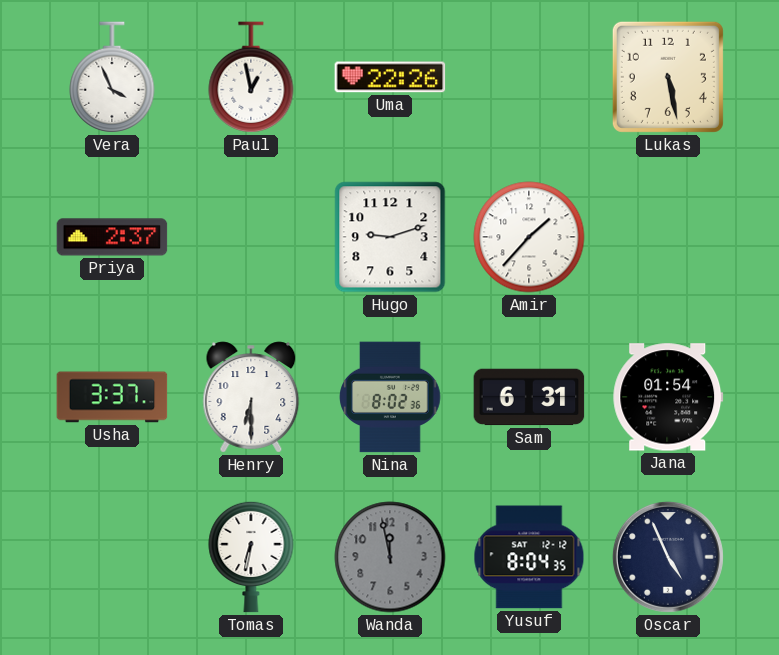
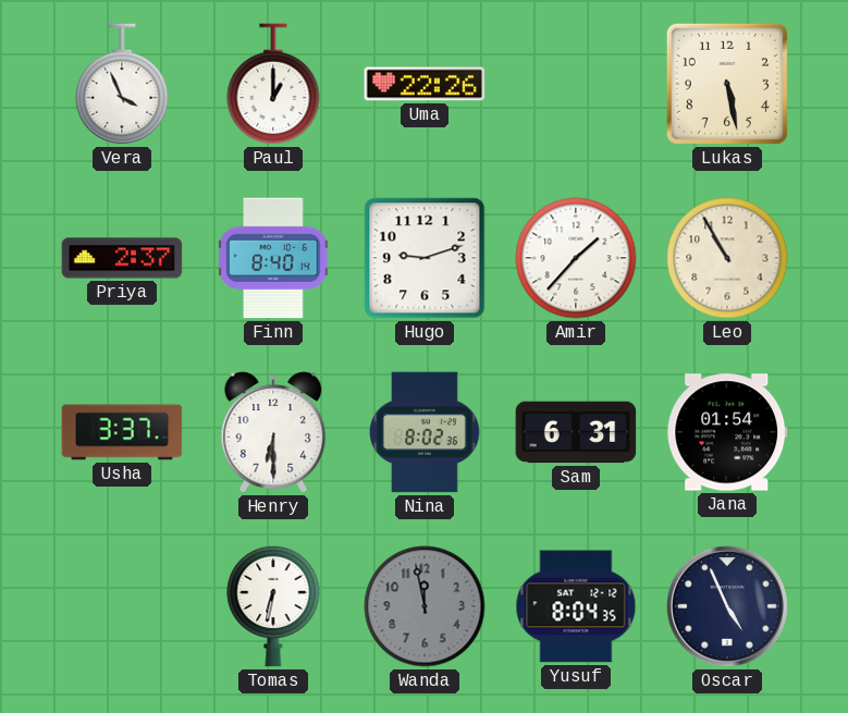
Paul: 12:58 -> 1:00
Finn: none -> 8:40
Leo: none -> 10:55
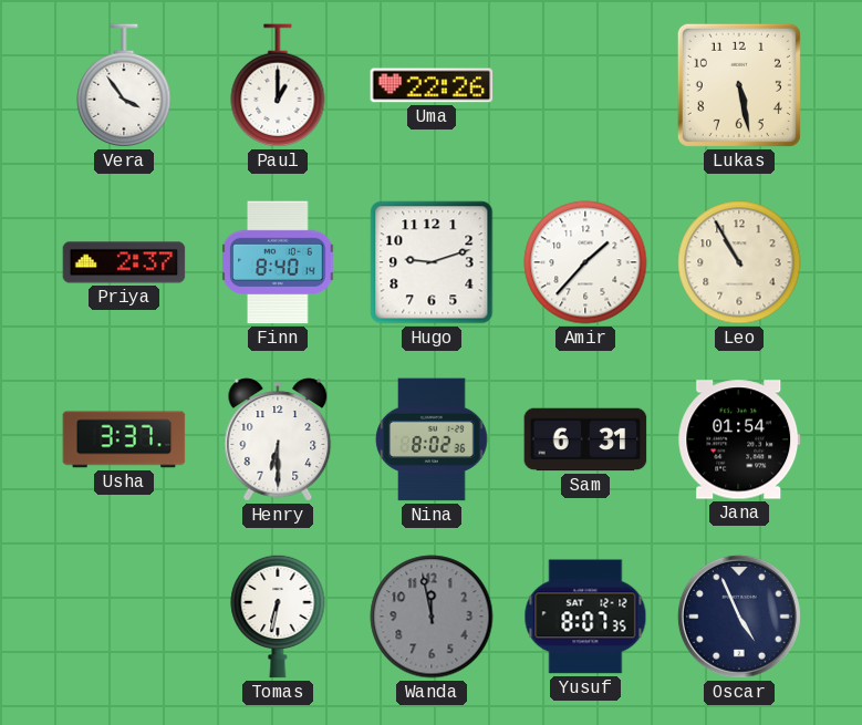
Vera: 3:56 -> 3:54
Yusuf: 8:04 -> 8:07
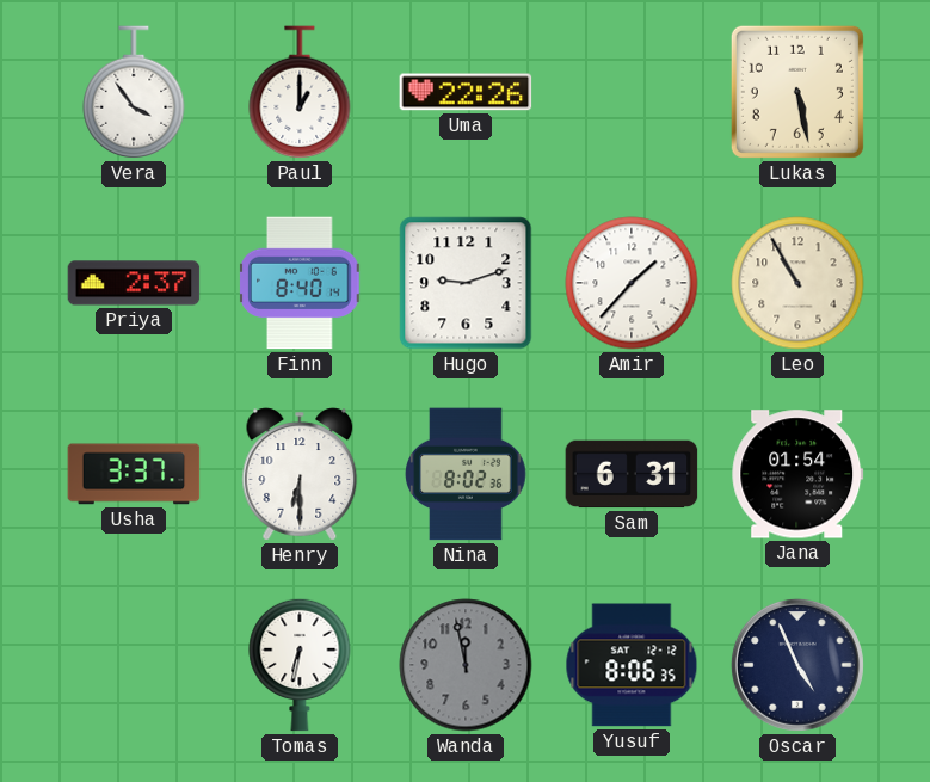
Yusuf: 8:07 -> 8:06
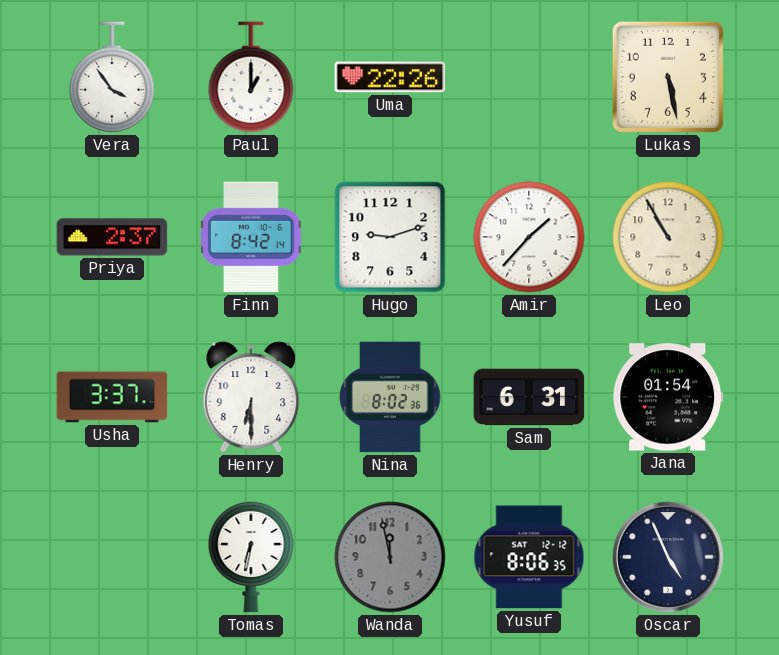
Finn: 8:40 -> 8:42
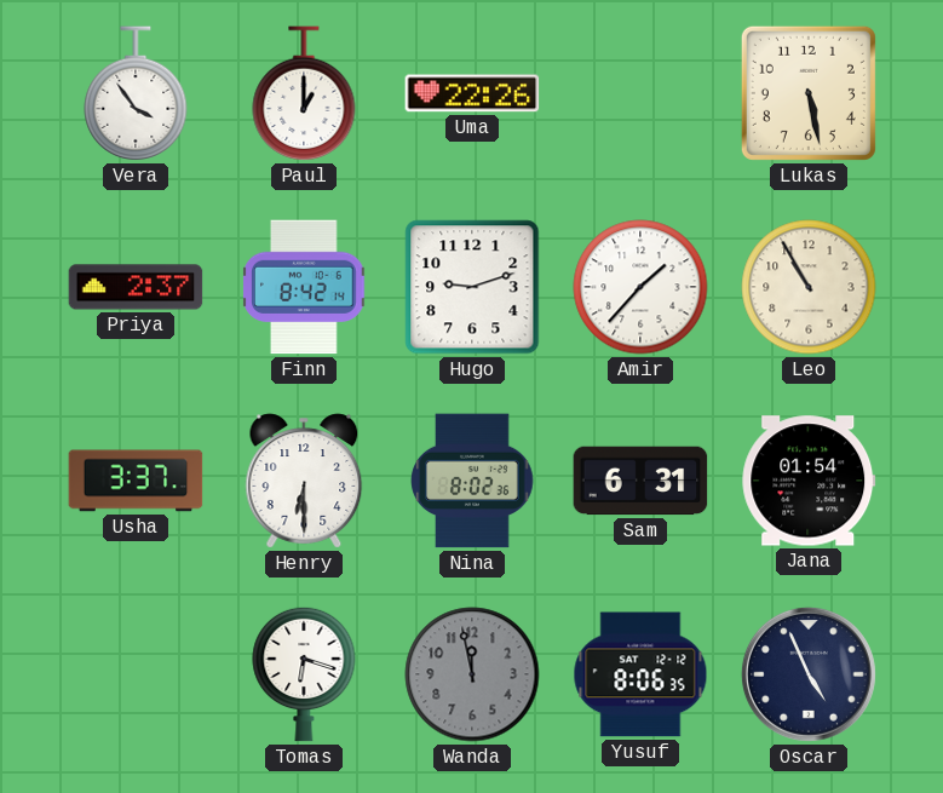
Tomas: 6:32 -> 6:18
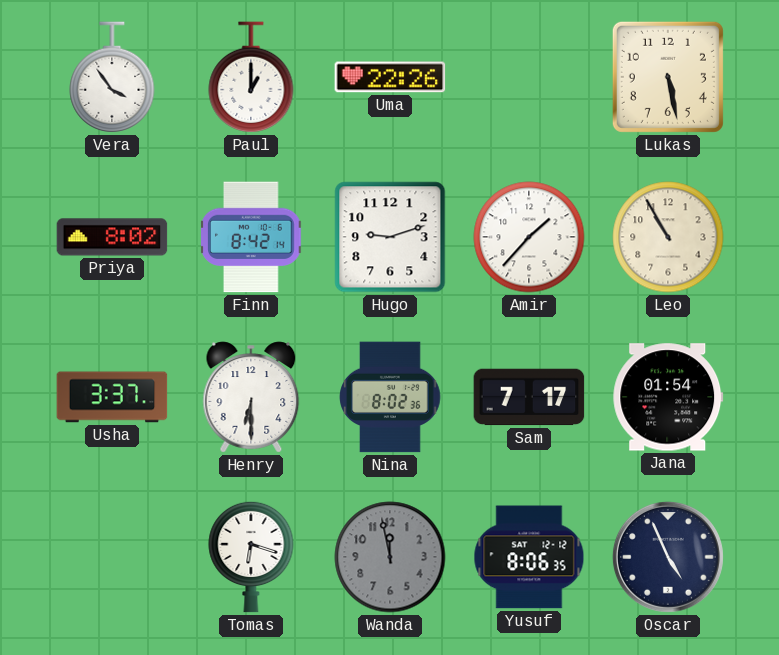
Priya: 2:37 -> 8:02
Sam: 6:31 -> 7:17
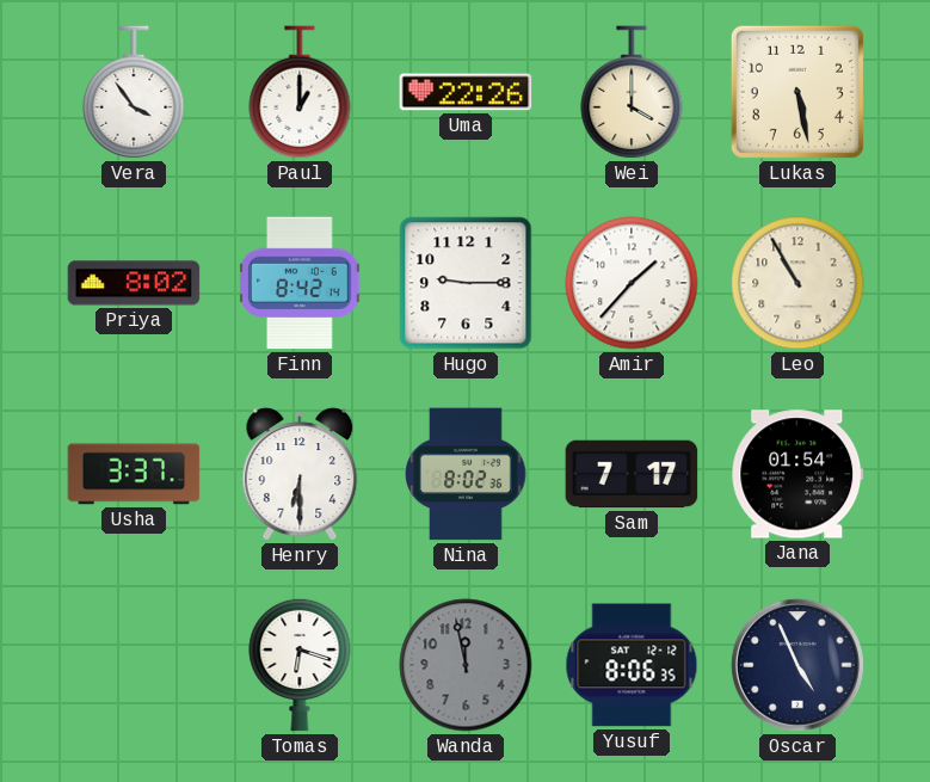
Wei: none -> 4:00
Hugo: 9:12 -> 9:15
